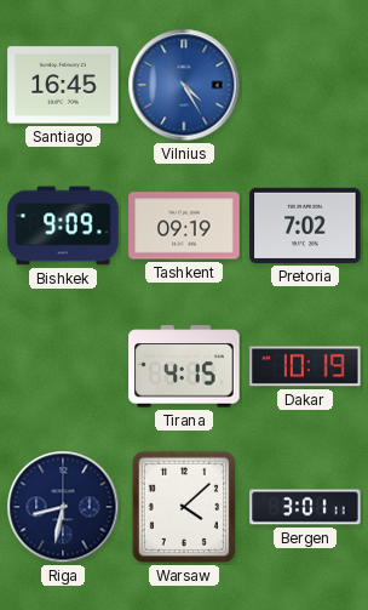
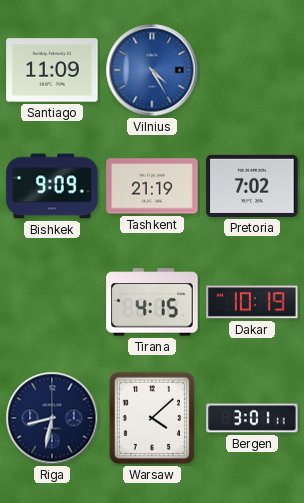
Santiago: 16:45 -> 11:09
Tashkent: 09:19 -> 21:19
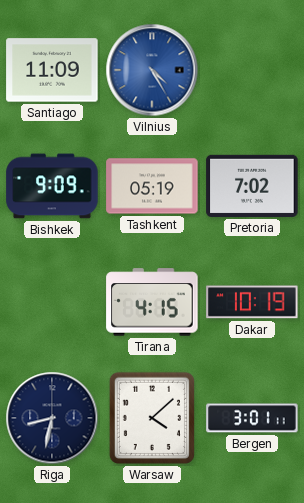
Tashkent: 21:19 -> 05:19
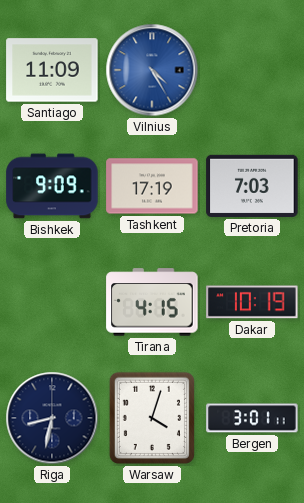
Tashkent: 05:19 -> 17:19
Pretoria: 7:02 -> 7:03
Warsaw: 4:08 -> 4:03
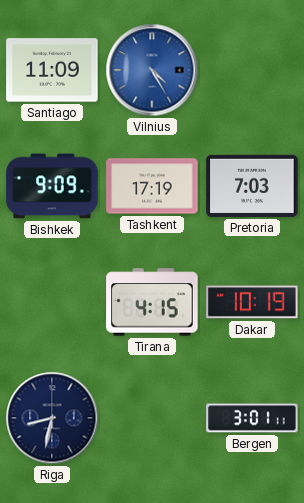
Warsaw: 4:03 -> none
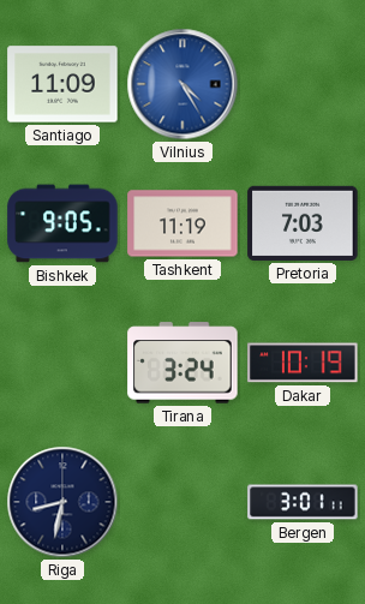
Bishkek: 9:09 -> 9:05
Tashkent: 17:19 -> 11:19
Tirana: 4:15 -> 3:24
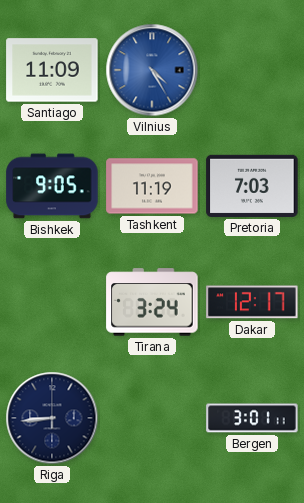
Dakar: 10:19 -> 12:17
Riga: 8:32 -> 8:44
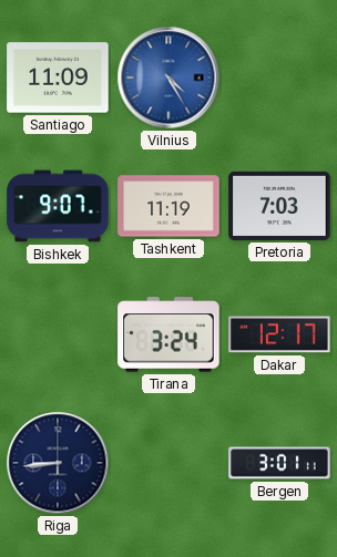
Bishkek: 9:05 -> 9:07
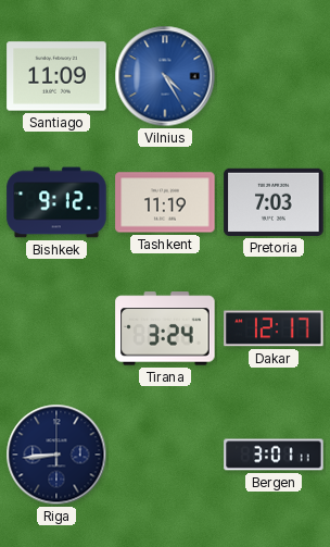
Bishkek: 9:07 -> 9:12
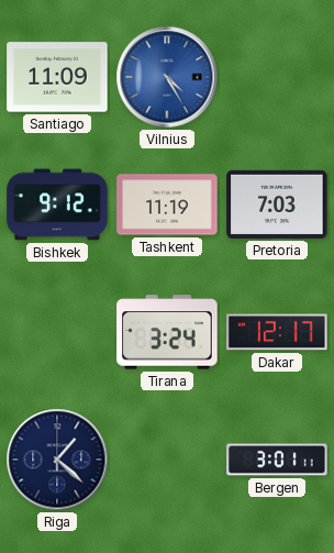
Riga: 8:44 -> 1:22
